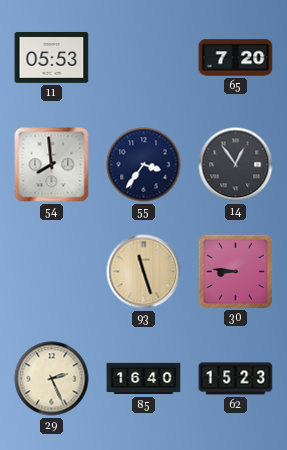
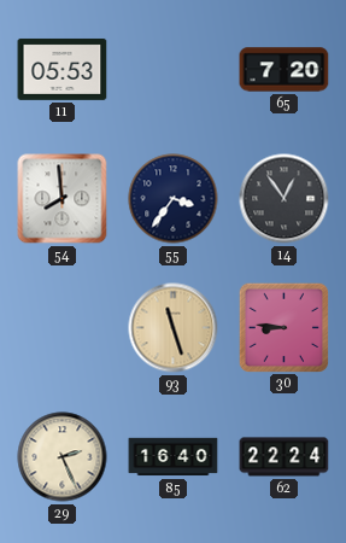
62: 15:23 -> 22:24
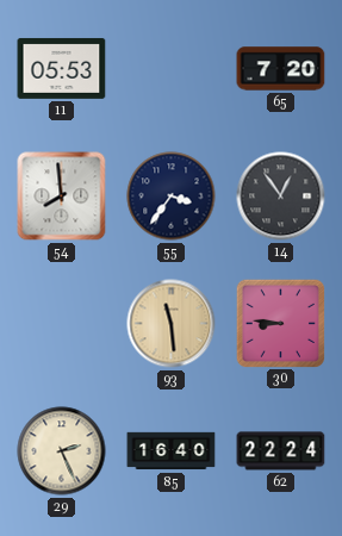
93: 11:27 -> 11:29
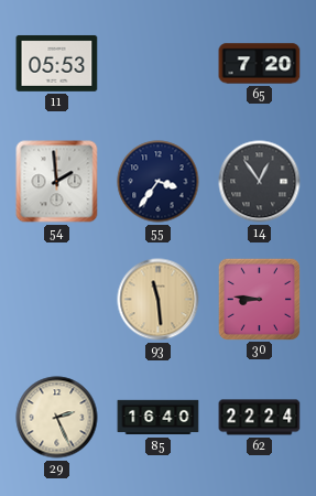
54: 7:59 -> 1:59
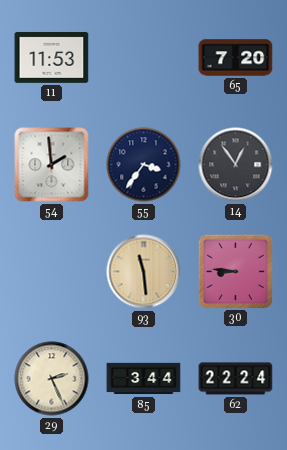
11: 05:53 -> 11:53
85: 16:40 -> 3:44
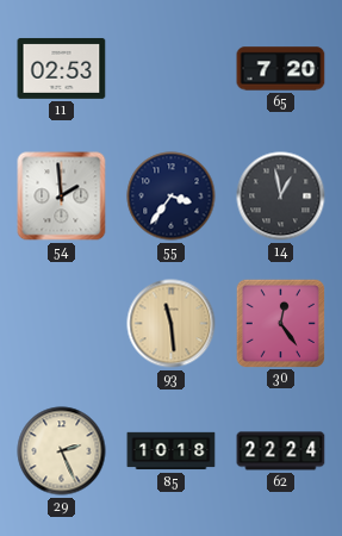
11: 11:53 -> 02:53
14: 12:54 -> 12:58
30: 8:46 -> 12:24
85: 3:44 -> 10:18
